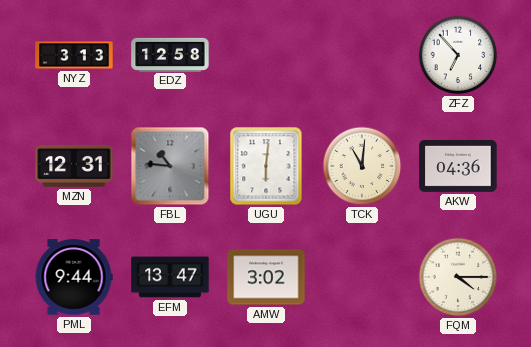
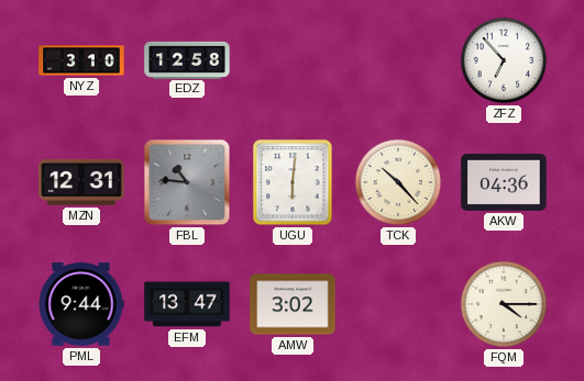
NYZ: 3:13 -> 3:10
TCK: 11:01 -> 10:23
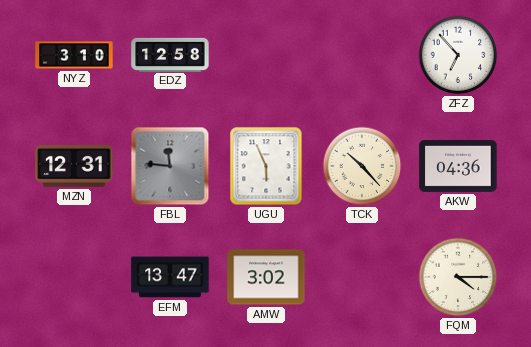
FBL: 10:46 -> 11:46
UGU: 6:01 -> 5:56
PML: 9:44 -> none
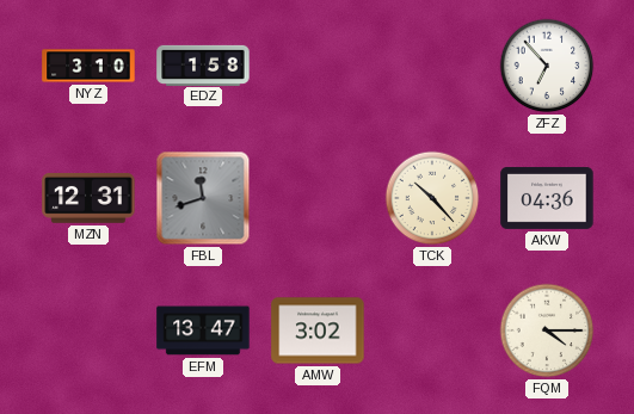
EDZ: 12:58 -> 1:58
FBL: 11:46 -> 11:42
UGU: 5:56 -> none
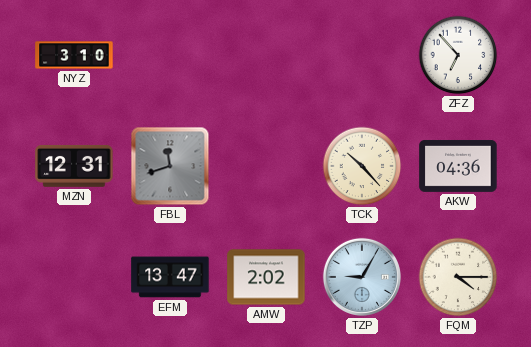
EDZ: 1:58 -> none
AMW: 3:02 -> 2:02
TZP: none -> 9:05
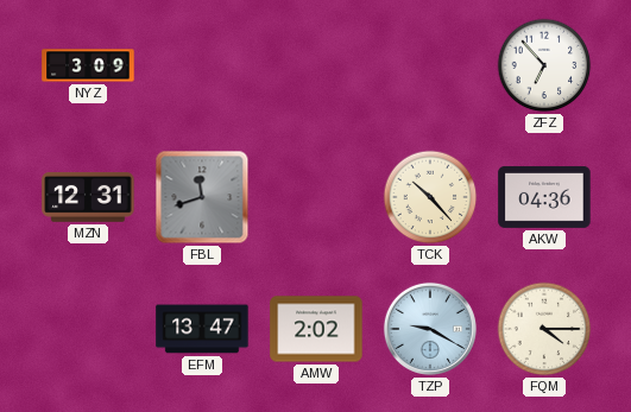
NYZ: 3:10 -> 3:09
TZP: 9:05 -> 9:20
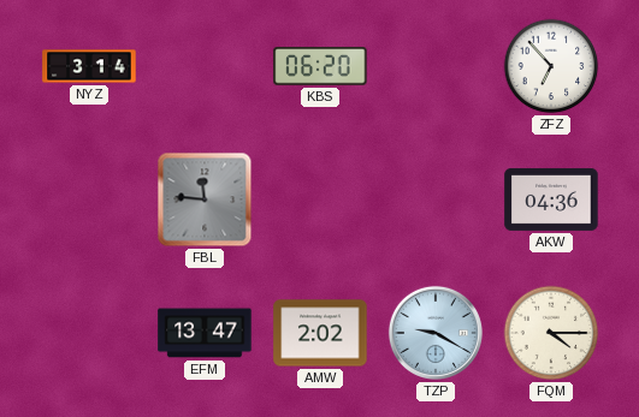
NYZ: 3:09 -> 3:14
KBS: none -> 06:20
MZN: 12:31 -> none
FBL: 11:42 -> 11:46
TCK: 10:23 -> none
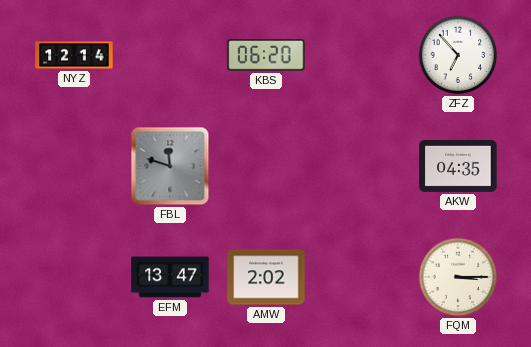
NYZ: 3:14 -> 12:14
FBL: 11:46 -> 11:48
AKW: 04:36 -> 04:35
TZP: 9:20 -> none
FQM: 4:15 -> 3:15
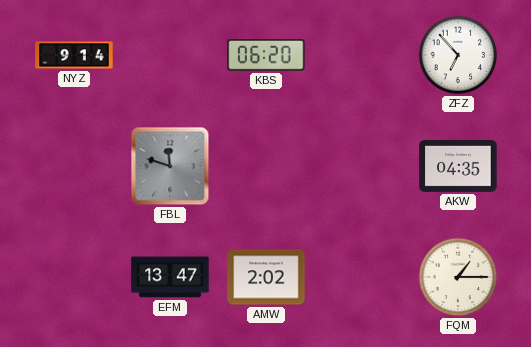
NYZ: 12:14 -> 9:14
FQM: 3:15 -> 1:15
